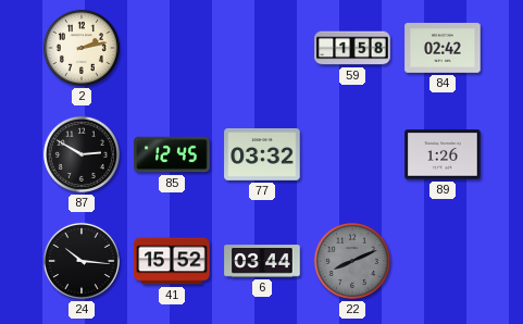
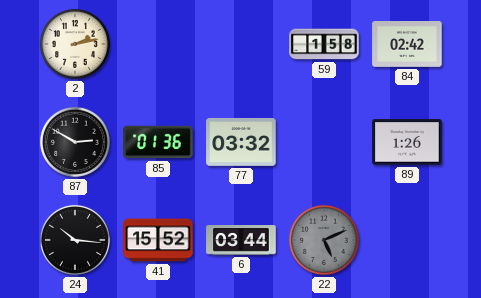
85: 12:45 -> 01:36
22: 8:11 -> 5:11
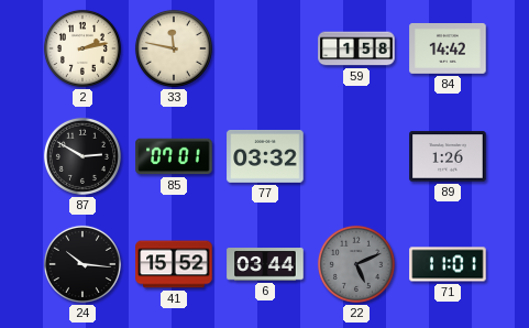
33: none -> 11:47
84: 02:42 -> 14:42
85: 01:36 -> 07:01
71: none -> 11:01
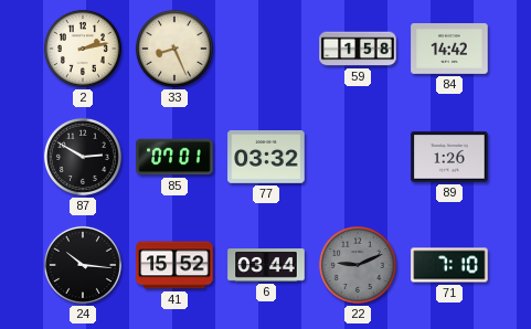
33: 11:47 -> 8:26
22: 5:11 -> 9:11
71: 11:01 -> 7:10
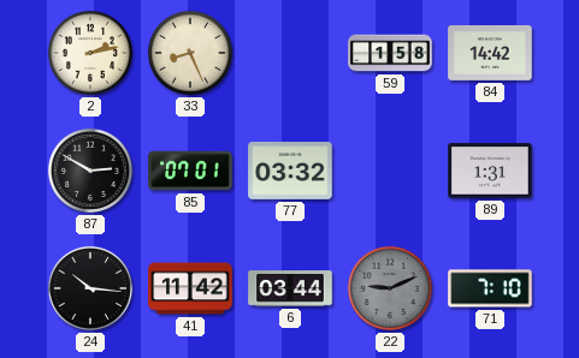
89: 1:26 -> 1:31
41: 15:52 -> 11:42
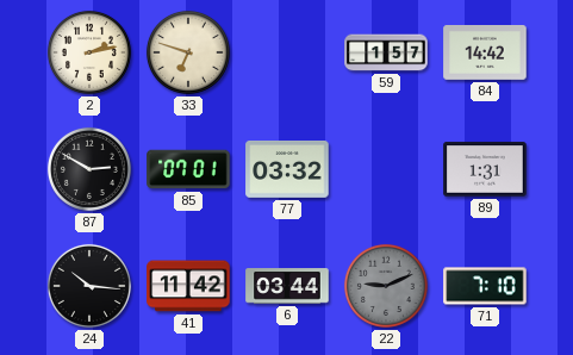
33: 8:26 -> 6:48
59: 1:58 -> 1:57
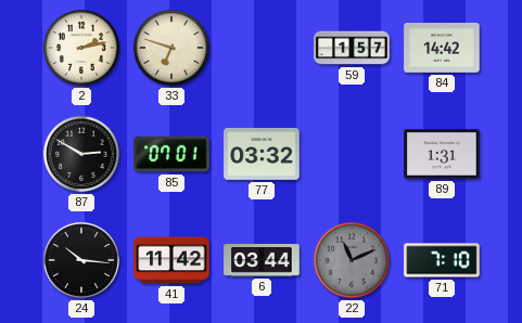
22: 9:11 -> 11:11
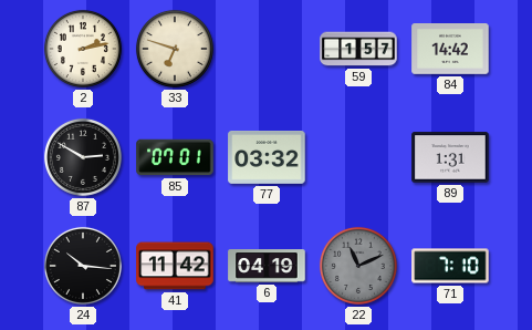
6: 03:44 -> 04:19
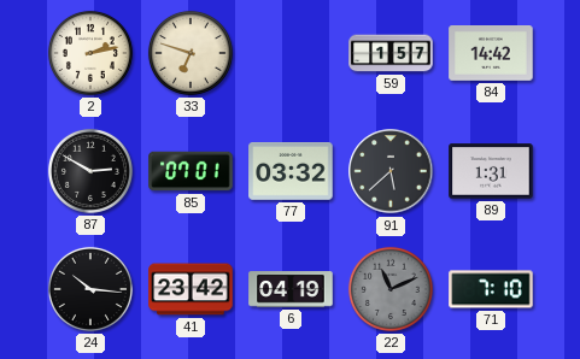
91: none -> 5:38
41: 11:42 -> 23:42
